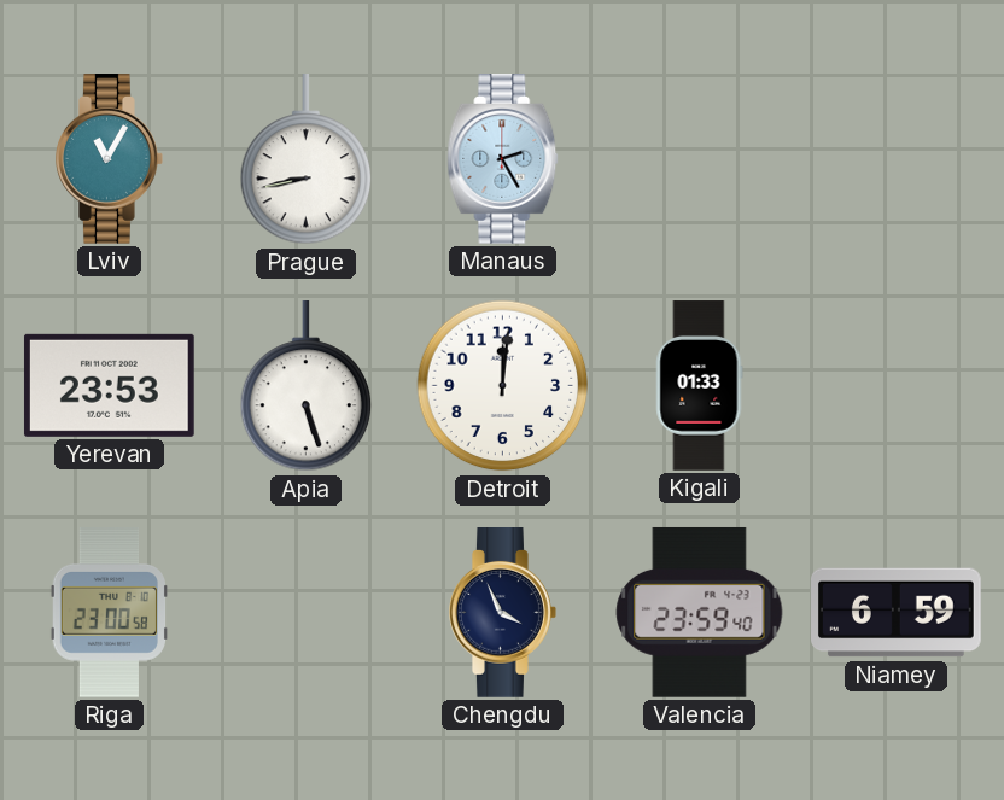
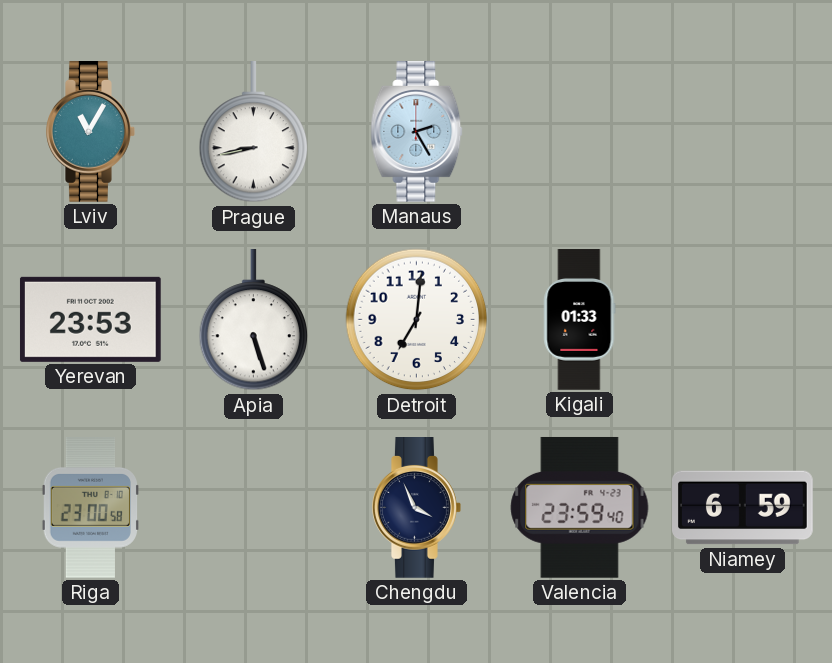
Detroit: 12:01 -> 7:01
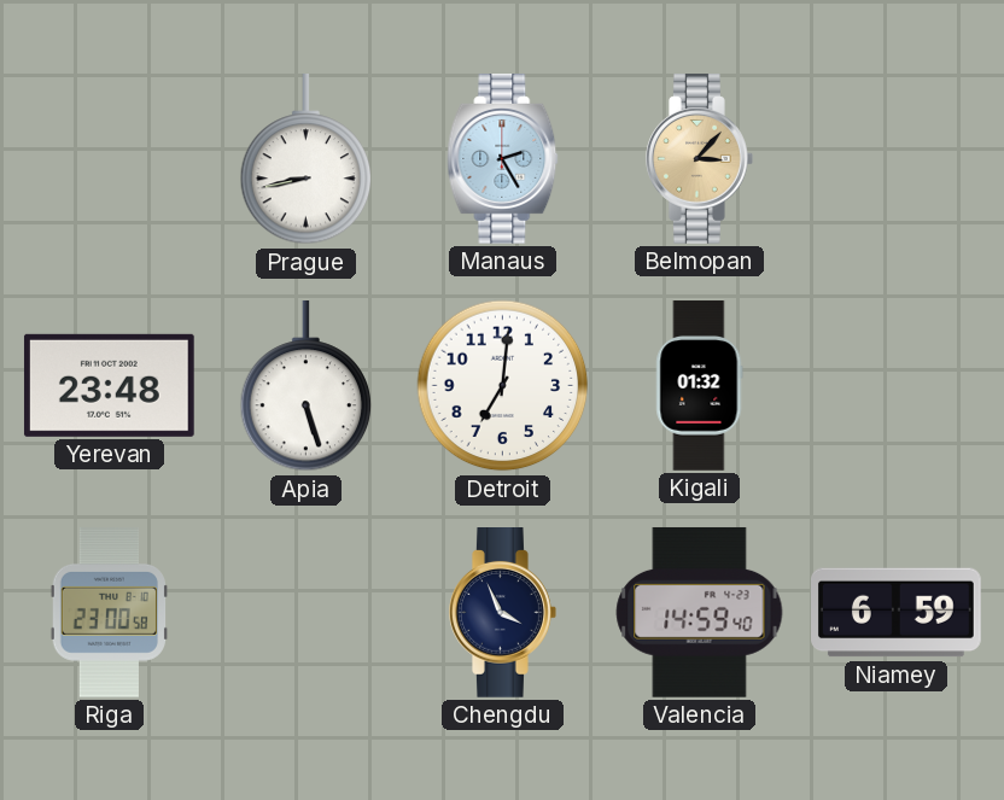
Lviv: 11:05 -> none
Belmopan: none -> 3:07
Yerevan: 23:53 -> 23:48
Kigali: 01:33 -> 01:32
Valencia: 23:59 -> 14:59
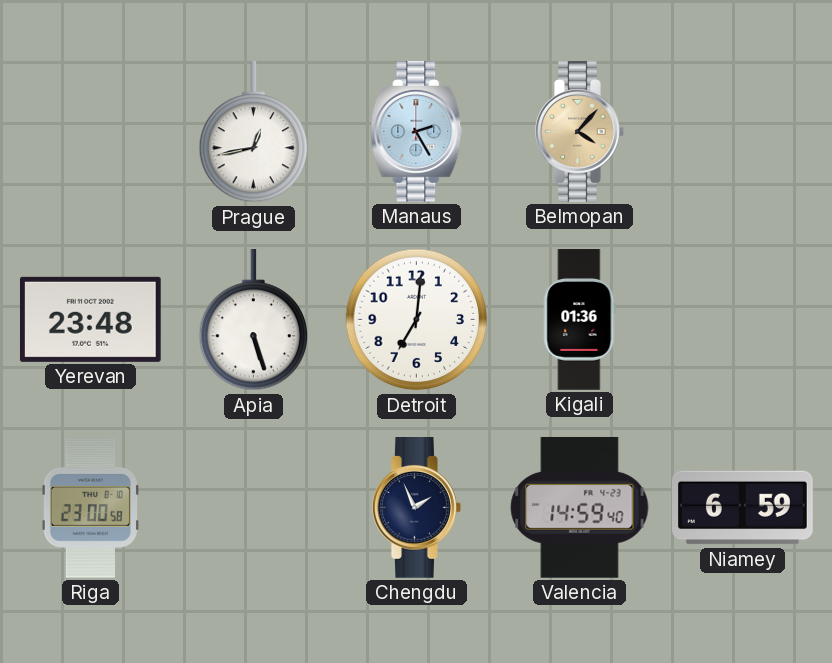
Prague: 8:43 -> 12:43
Belmopan: 3:07 -> 4:07
Kigali: 01:32 -> 01:36
Chengdu: 3:56 -> 1:56
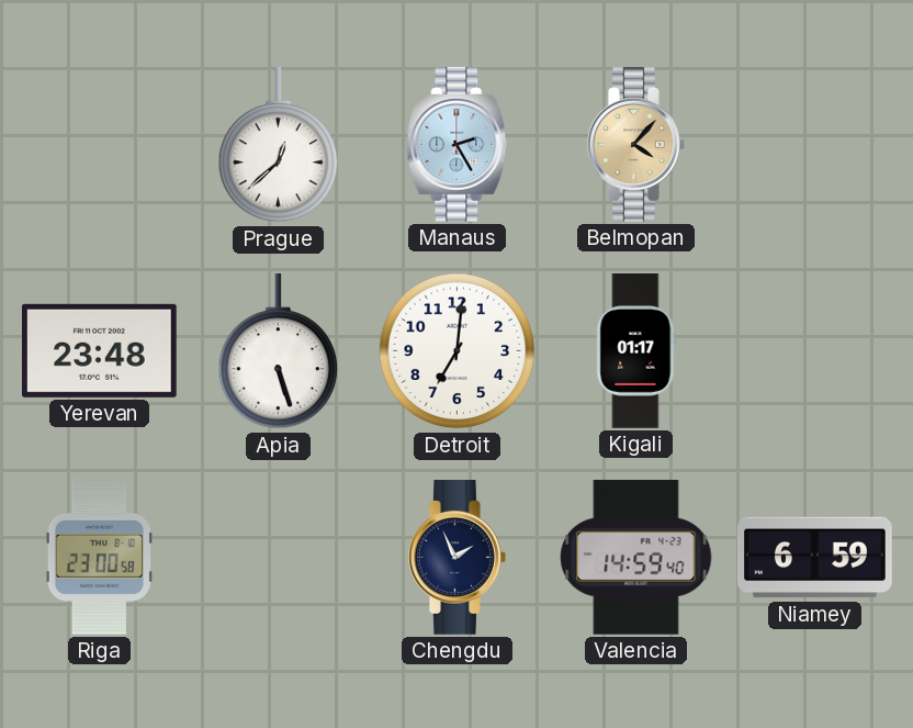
Prague: 12:43 -> 12:38
Kigali: 01:36 -> 01:17
